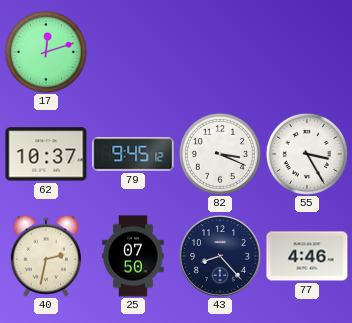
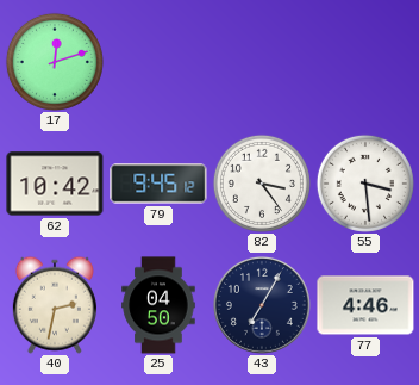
62: 10:37 -> 10:42
82: 3:19 -> 3:24
55: 3:25 -> 3:29
25: 07:50 -> 04:50
43: 8:23 -> 7:05
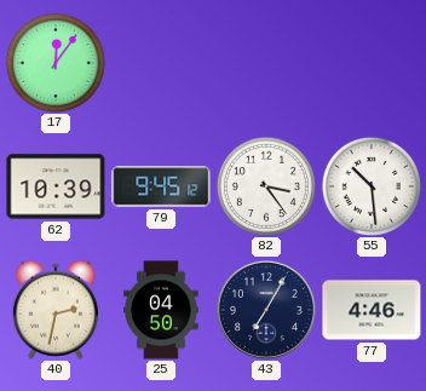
17: 12:12 -> 12:06
62: 10:42 -> 10:39
55: 3:29 -> 10:29
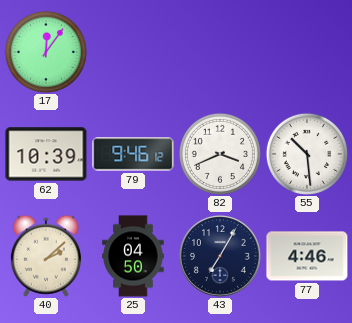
79: 9:45 -> 9:46
82: 3:24 -> 3:41
40: 2:32 -> 2:08
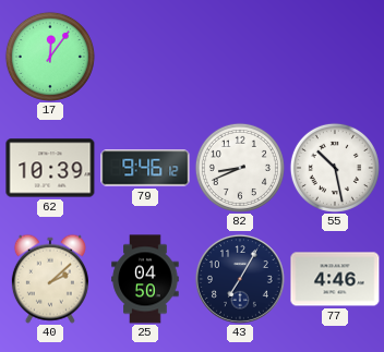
82: 3:41 -> 8:41
55: 10:29 -> 10:28
